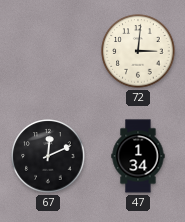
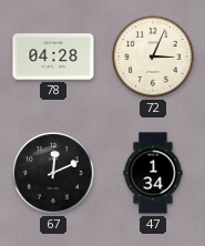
78: none -> 04:28
72: 3:01 -> 3:04
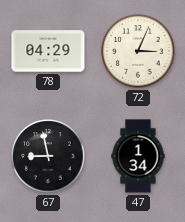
78: 04:28 -> 04:29
67: 12:11 -> 8:58
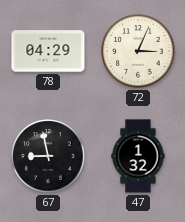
47: 1:34 -> 1:32
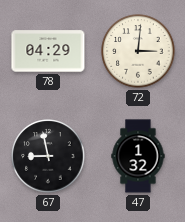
72: 3:04 -> 3:01
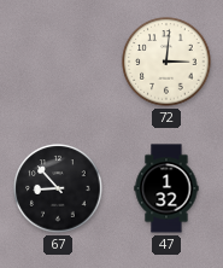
78: 04:29 -> none
67: 8:58 -> 8:53
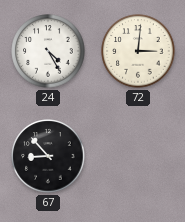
24: none -> 4:25
47: 1:32 -> none
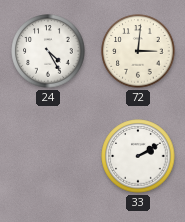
67: 8:53 -> none
33: none -> 2:10
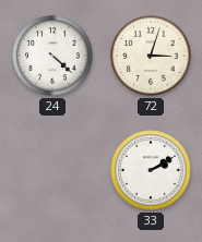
24: 4:25 -> 4:22
72: 3:01 -> 3:03
